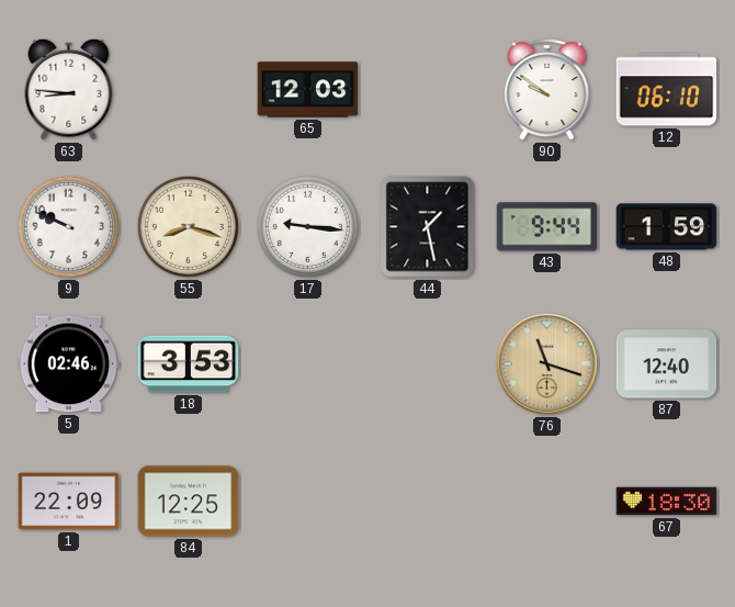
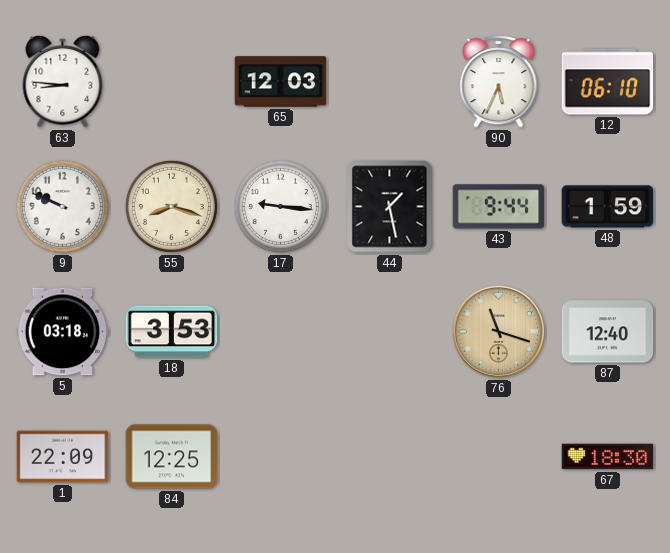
90: 9:51 -> 5:34
5: 02:46 -> 03:18
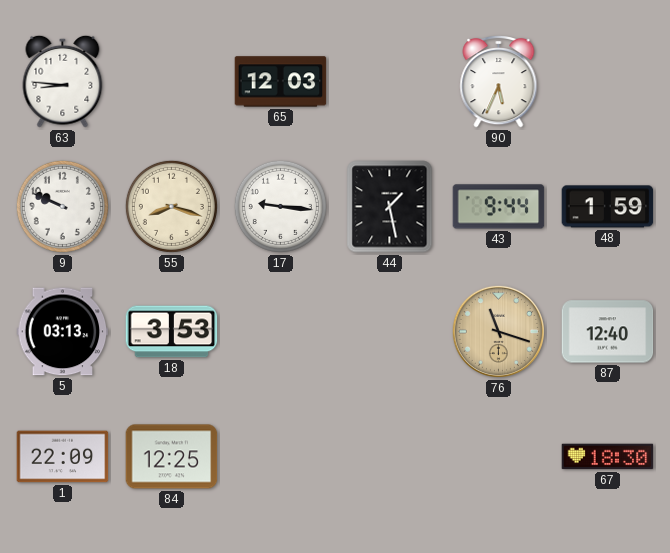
12: 06:10 -> none
5: 03:18 -> 03:13
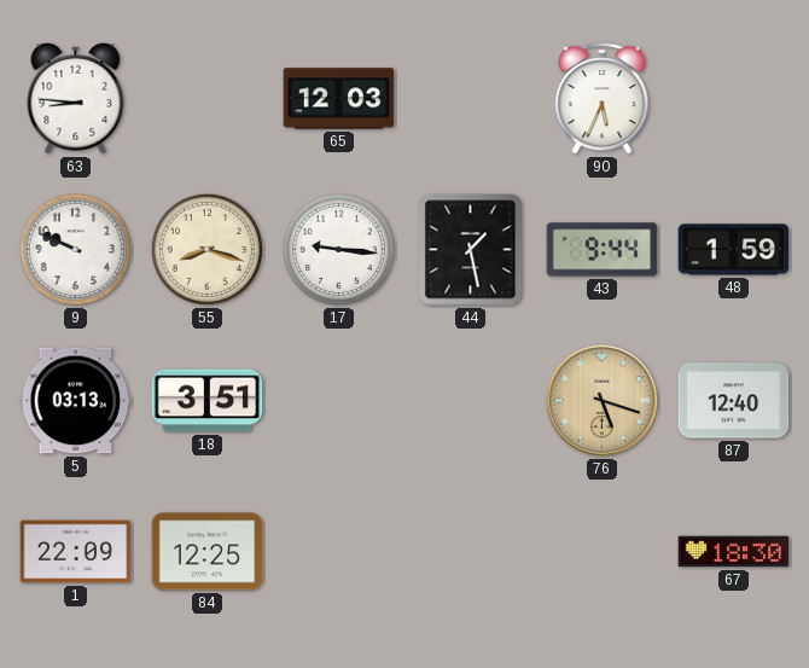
18: 3:53 -> 3:51
76: 11:18 -> 5:18
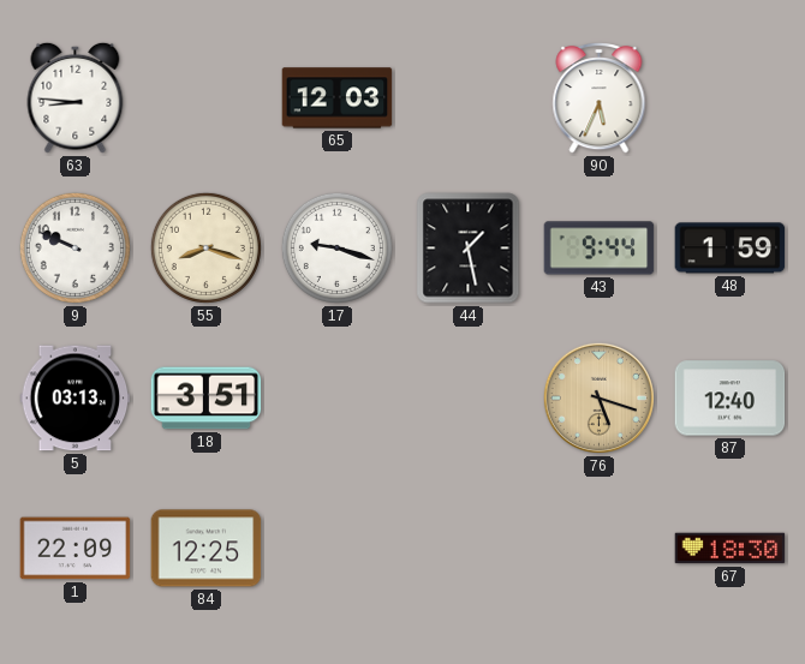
17: 9:16 -> 9:18
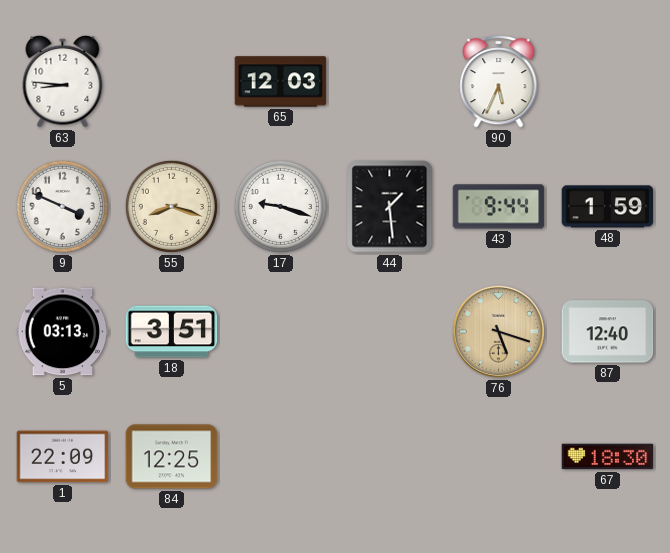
9: 9:49 -> 3:49
44: 1:28 -> 1:29
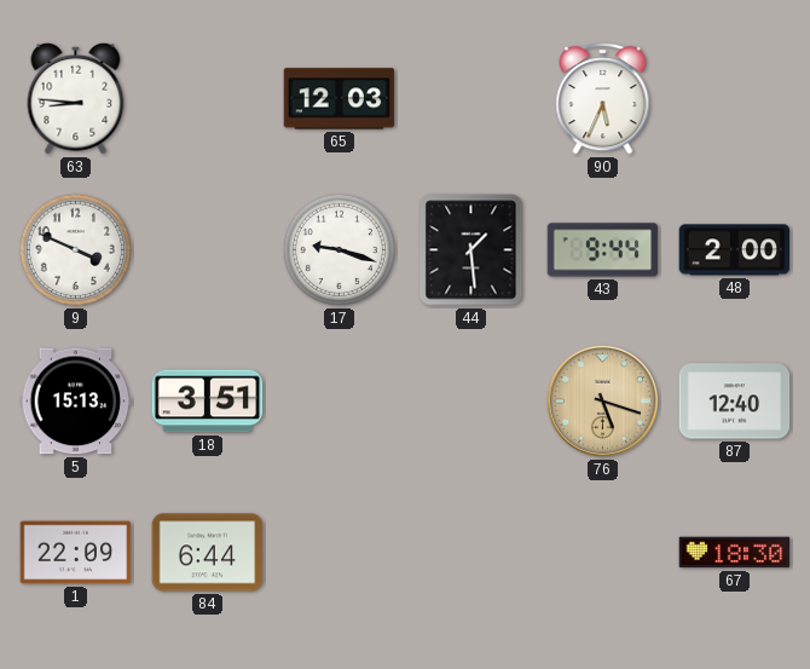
55: 8:18 -> none
48: 1:59 -> 2:00
5: 03:13 -> 15:13
84: 12:25 -> 6:44
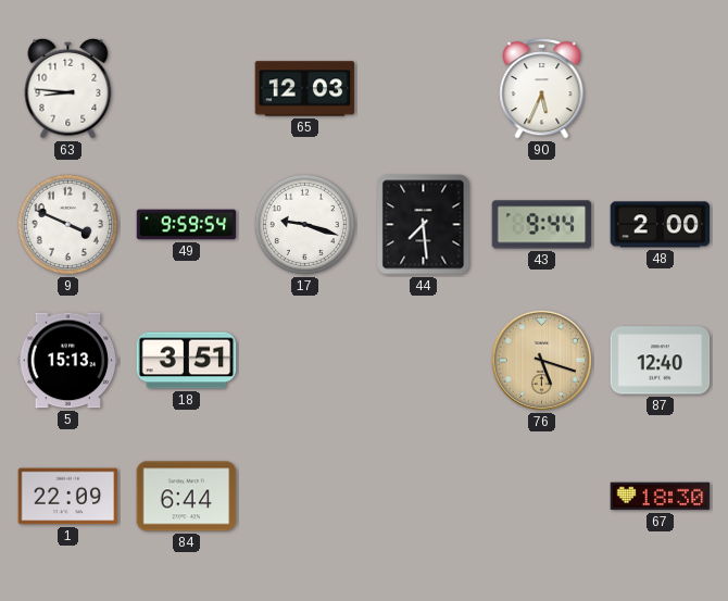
49: none -> 9:59
44: 1:29 -> 7:29
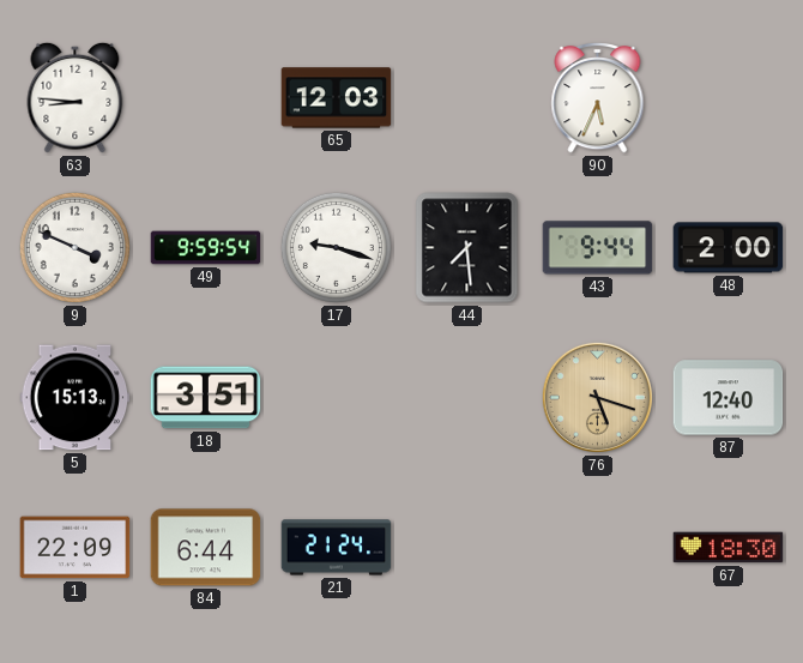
21: none -> 21:24
